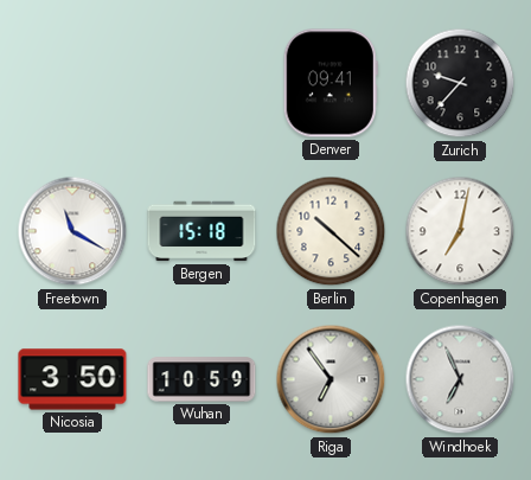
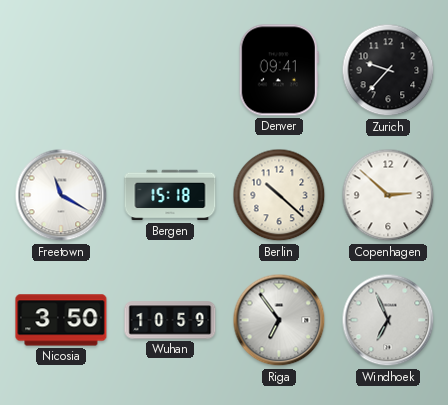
Copenhagen: 7:02 -> 2:52
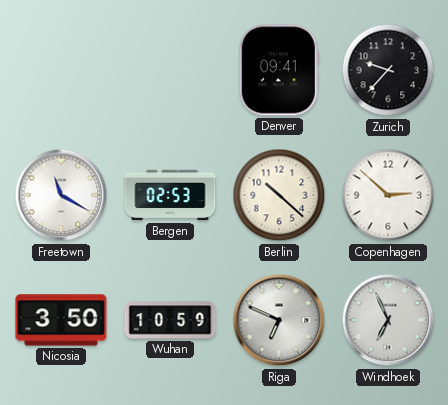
Bergen: 15:18 -> 02:53
Riga: 6:54 -> 6:49
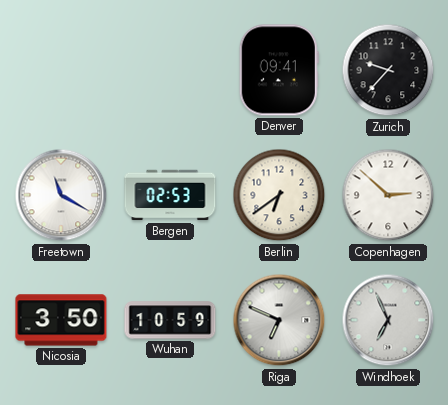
Berlin: 10:22 -> 6:39
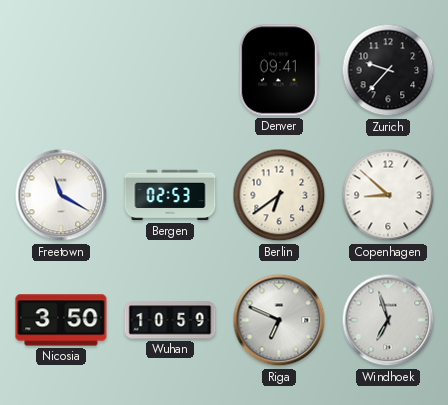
Copenhagen: 2:52 -> 8:52
Windhoek: 6:56 -> 6:57
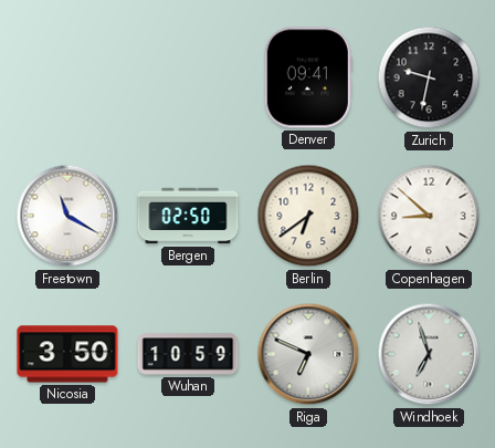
Zurich: 9:37 -> 9:32
Bergen: 02:53 -> 02:50
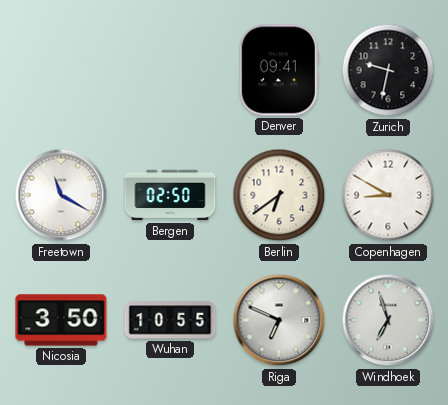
Copenhagen: 8:52 -> 8:50
Wuhan: 10:59 -> 10:55
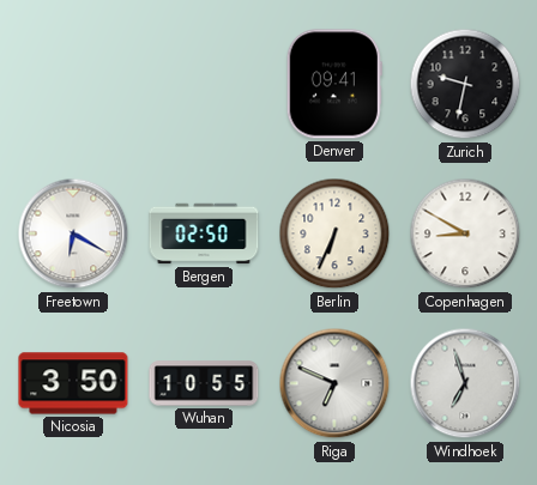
Freetown: 11:20 -> 6:20
Berlin: 6:39 -> 6:34
